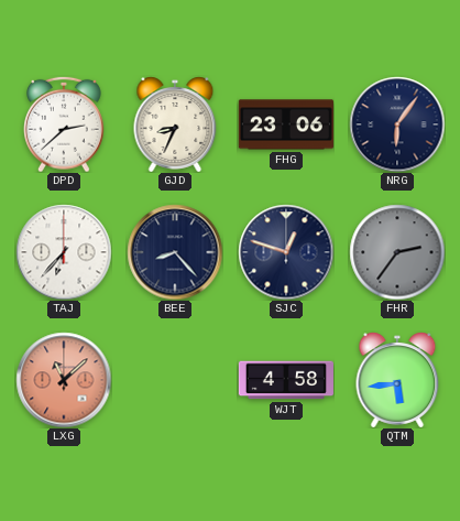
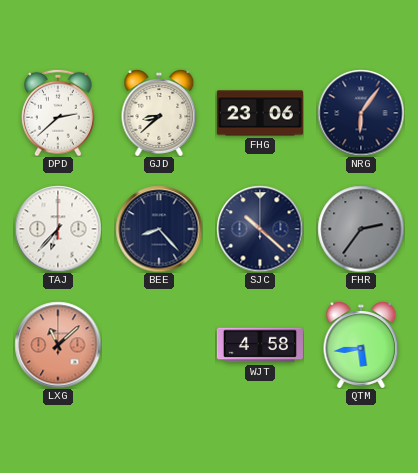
GJD: 8:34 -> 8:38
SJC: 12:48 -> 10:22
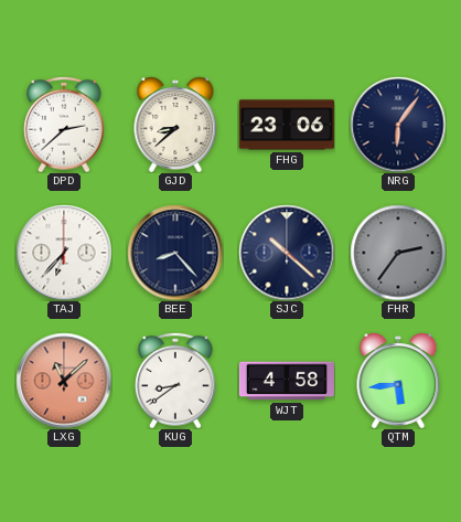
KUG: none -> 8:39
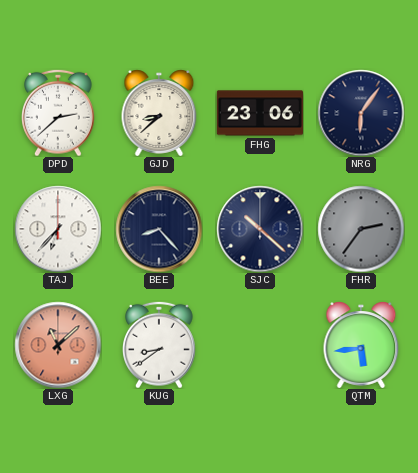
WJT: 4:58 -> none
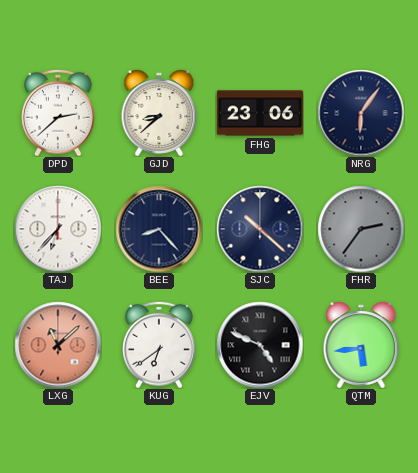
KUG: 8:39 -> 6:39
EJV: none -> 4:49
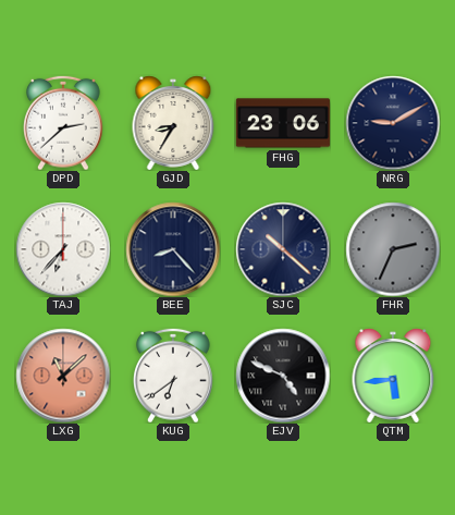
GJD: 8:38 -> 8:35
NRG: 6:06 -> 9:10
FHR: 2:36 -> 2:34
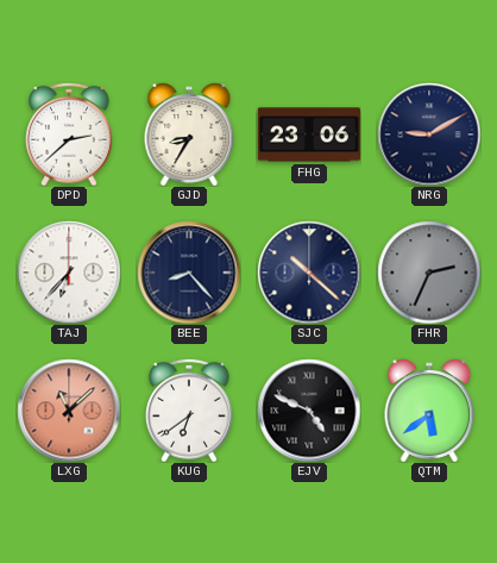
QTM: 5:44 -> 5:39
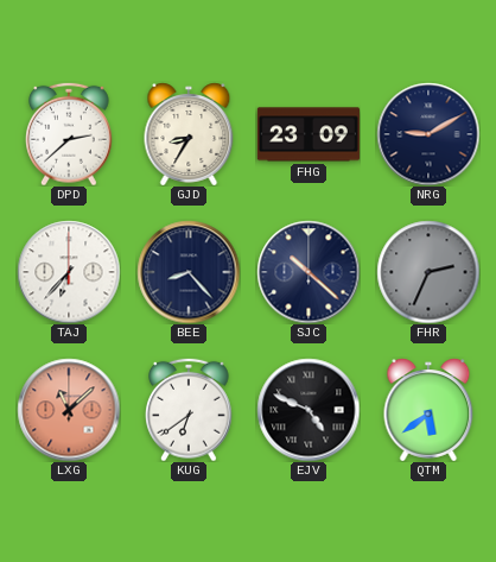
FHG: 23:06 -> 23:09
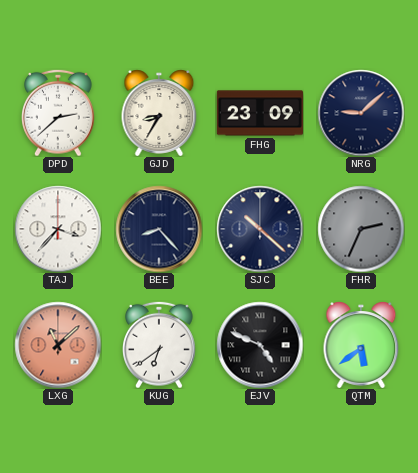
NRG: 9:10 -> 9:08
TAJ: 6:37 -> 3:37
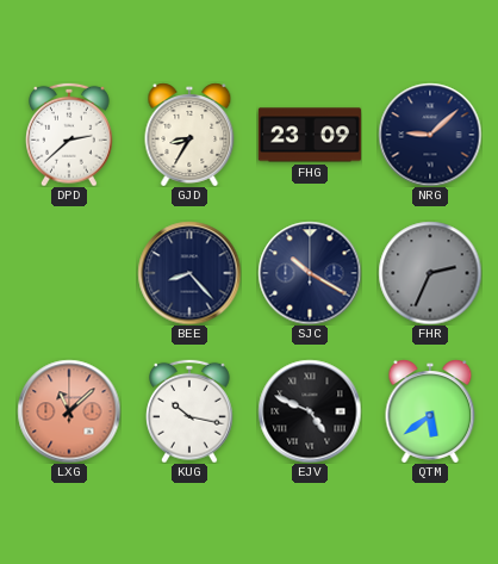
TAJ: 3:37 -> none
SJC: 10:22 -> 10:20
KUG: 6:39 -> 10:17
